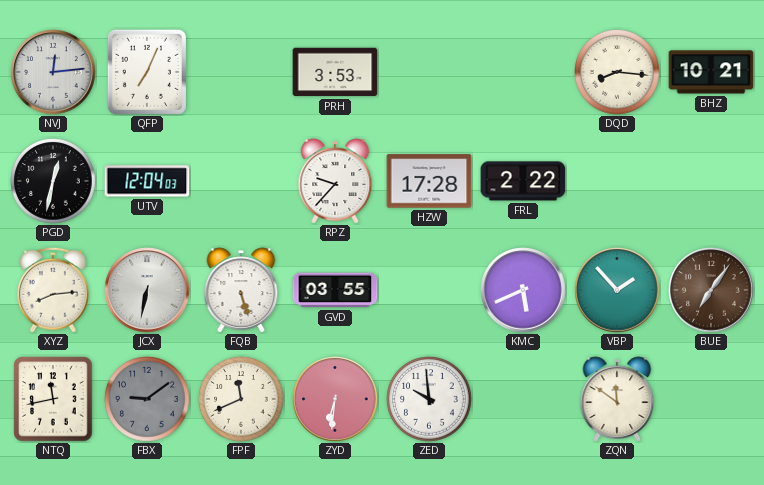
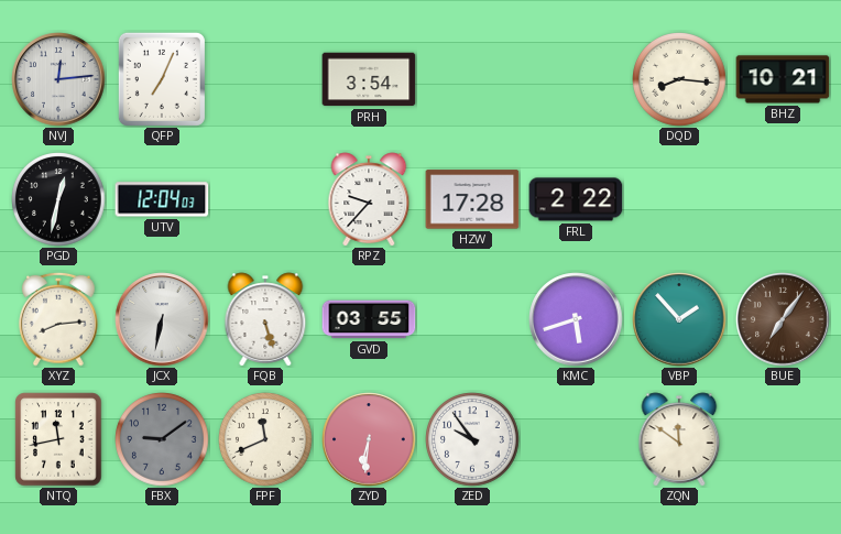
PRH: 3:53 -> 3:54
KMC: 5:41 -> 5:42
ZED: 9:59 -> 9:54
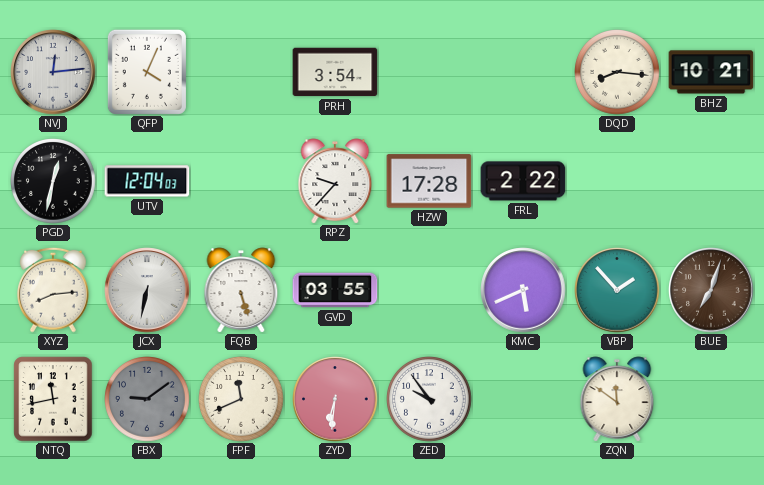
QFP: 7:04 -> 4:04
KMC: 5:42 -> 5:41
BUE: 7:06 -> 7:03
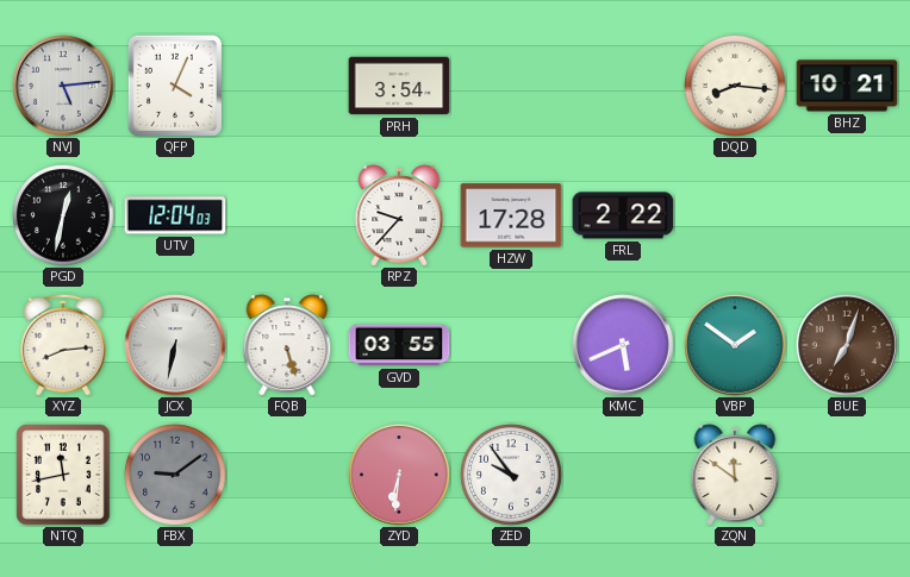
NVJ: 12:14 -> 5:14
VBP: 1:53 -> 1:51
FPF: 11:41 -> none
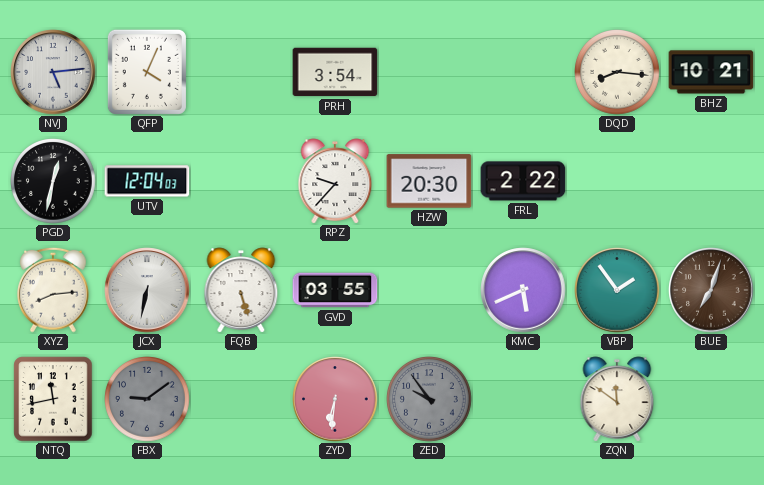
HZW: 17:28 -> 20:30
VBP: 1:51 -> 1:54
ZED dial: white -> grey
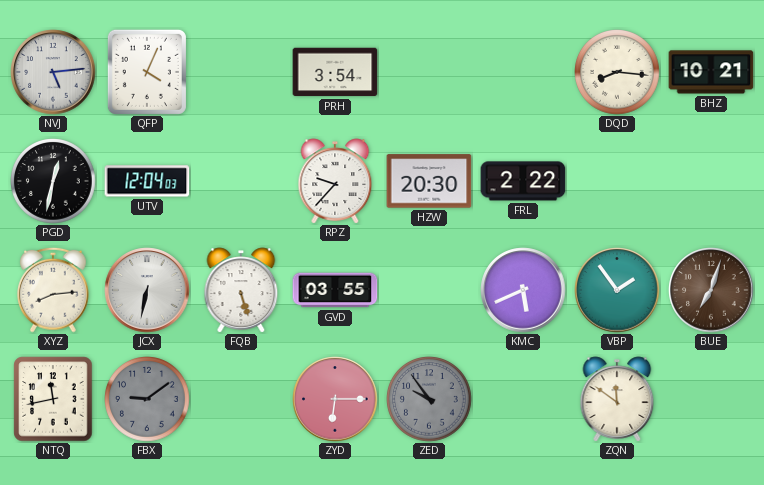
ZYD: 6:31 -> 6:15
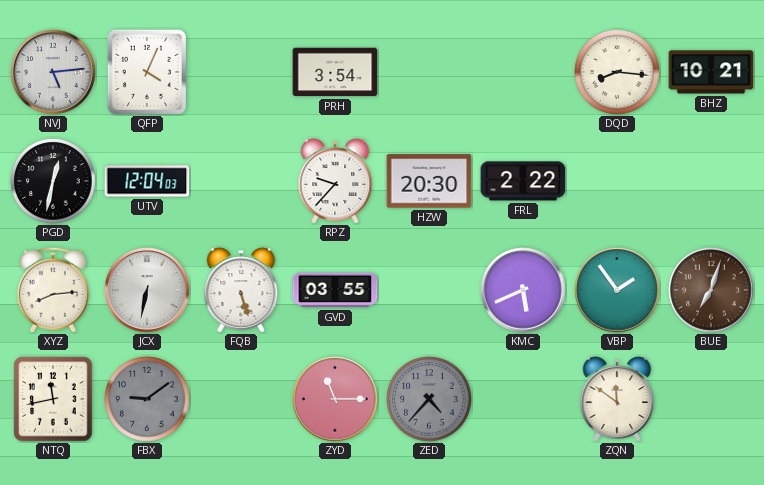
ZYD: 6:15 -> 11:15
ZED: 9:54 -> 4:37
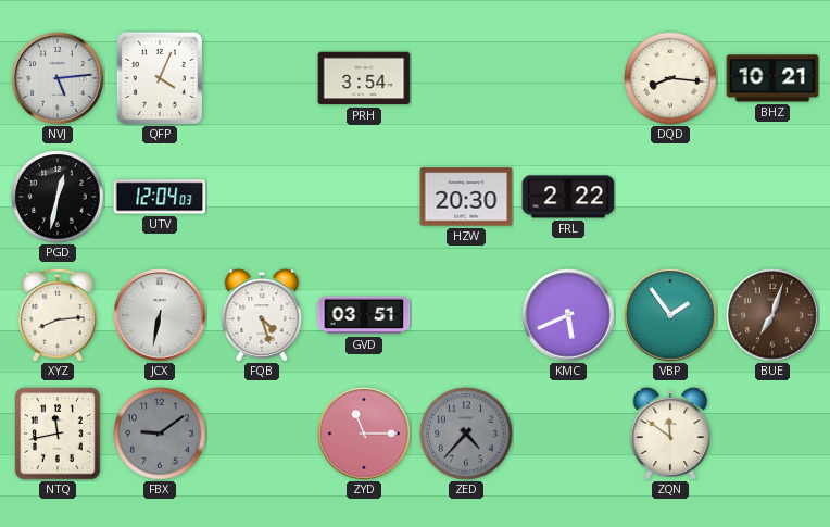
RPZ: 9:37 -> none
FQB: 5:27 -> 4:27
GVD: 03:55 -> 03:51
